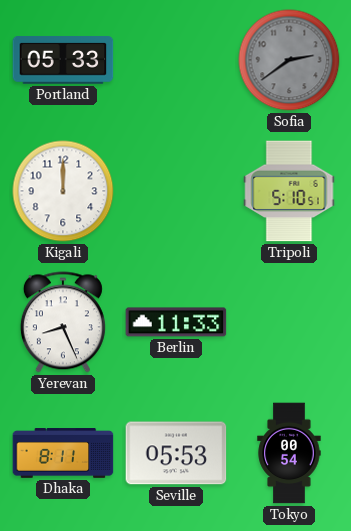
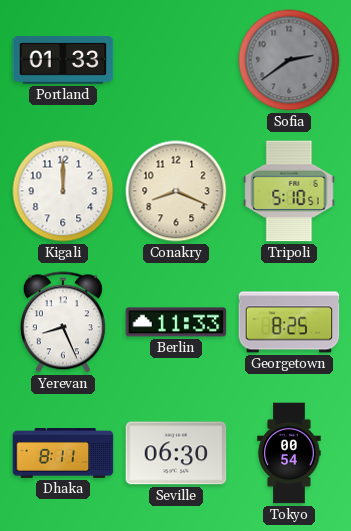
Portland: 05:33 -> 01:33
Conakry: none -> 8:19
Georgetown: none -> 8:25
Seville: 05:53 -> 06:30
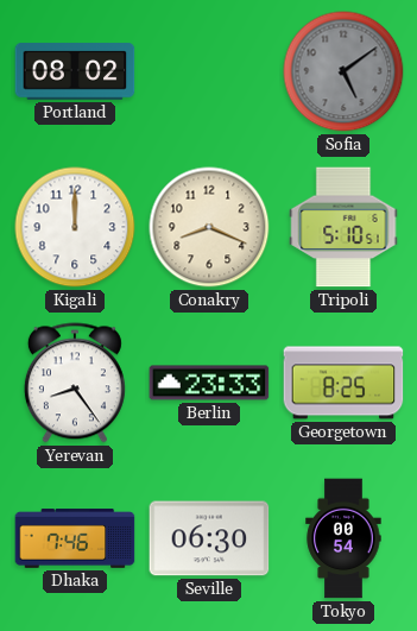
Portland: 01:33 -> 08:02
Sofia: 2:39 -> 5:09
Yerevan: 8:26 -> 8:24
Berlin: 11:33 -> 23:33
Dhaka: 8:11 -> 7:46
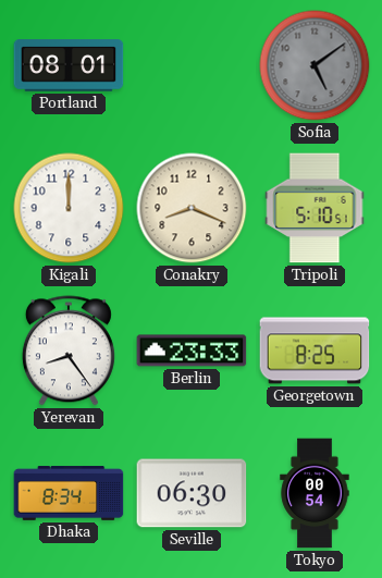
Portland: 08:02 -> 08:01
Dhaka: 7:46 -> 8:34
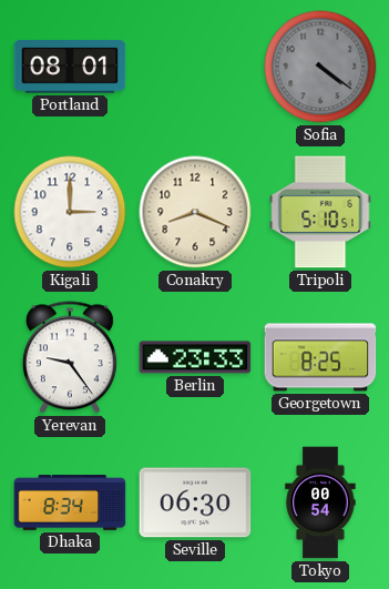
Sofia: 5:09 -> 4:21
Kigali: 12:00 -> 3:00
Yerevan: 8:24 -> 9:24
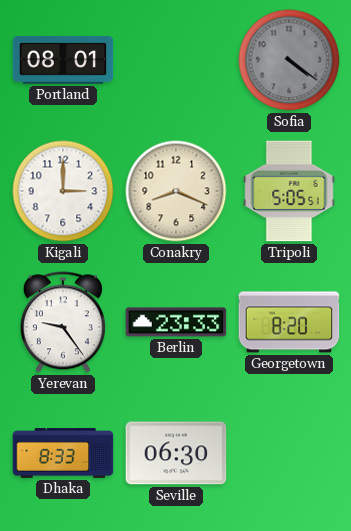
Tripoli: 5:10 -> 5:05
Georgetown: 8:25 -> 8:20
Dhaka: 8:34 -> 8:33
Tokyo: 00:54 -> none
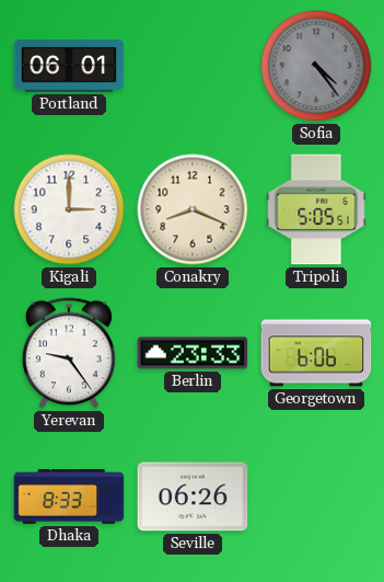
Portland: 08:01 -> 06:01
Sofia: 4:21 -> 4:24
Georgetown: 8:20 -> 6:06
Seville: 06:30 -> 06:26
